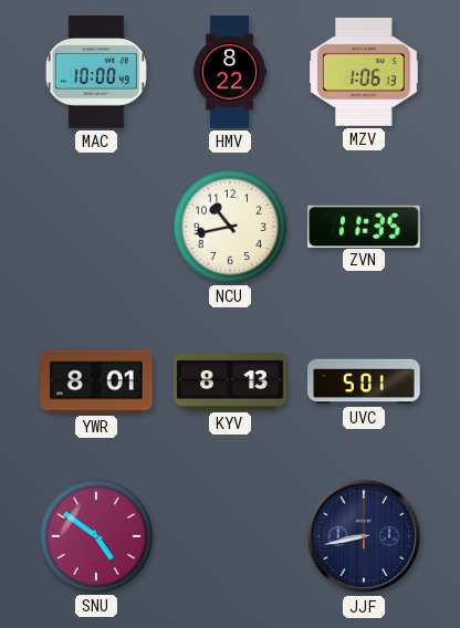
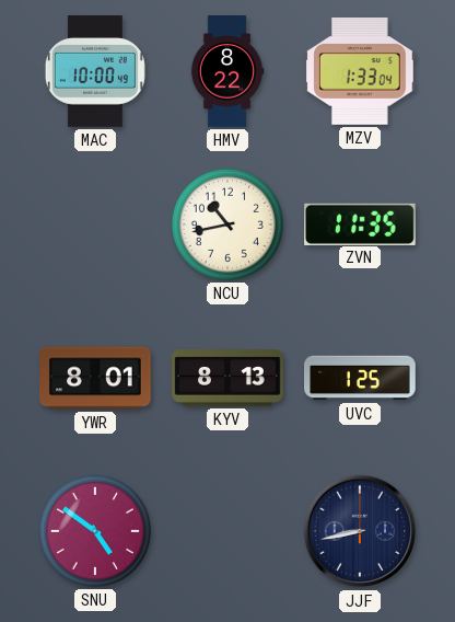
MZV: 1:06 -> 1:33
UVC: 5:01 -> 1:25
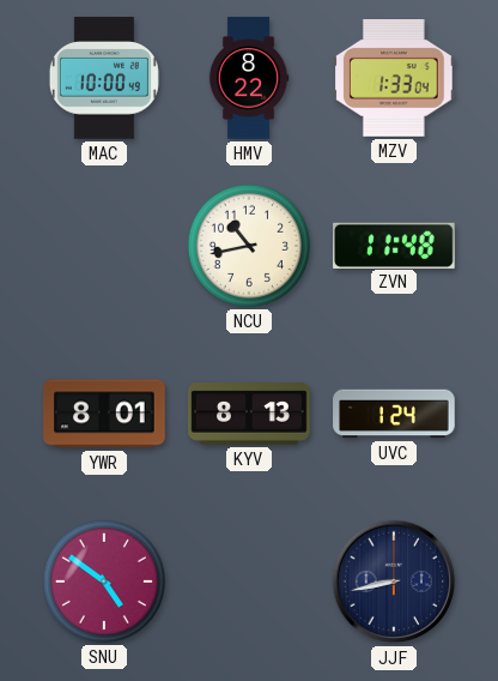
ZVN: 11:35 -> 11:48
UVC: 1:25 -> 1:24
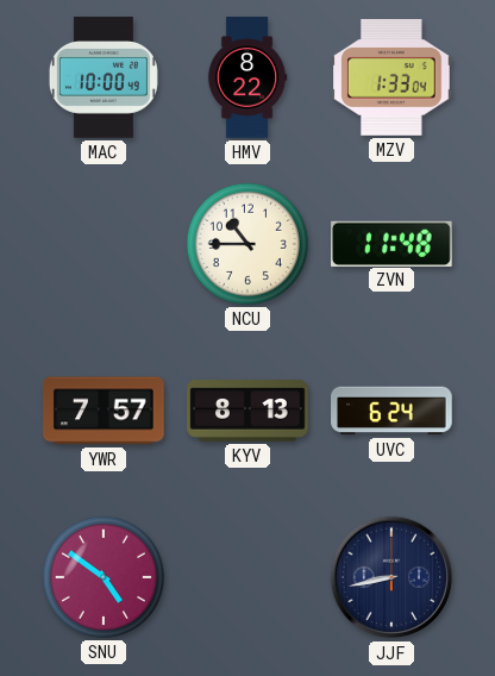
NCU: 10:43 -> 10:45
YWR: 8:01 -> 7:57
UVC: 1:24 -> 6:24
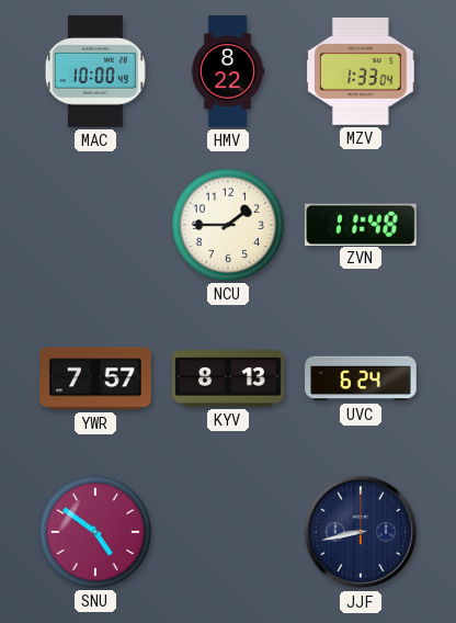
NCU: 10:45 -> 1:45
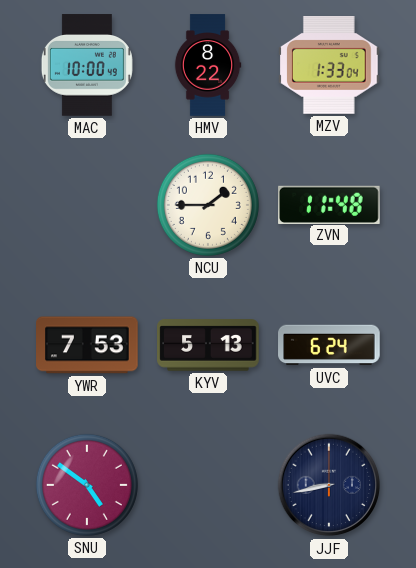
YWR: 7:57 -> 7:53
KYV: 8:13 -> 5:13
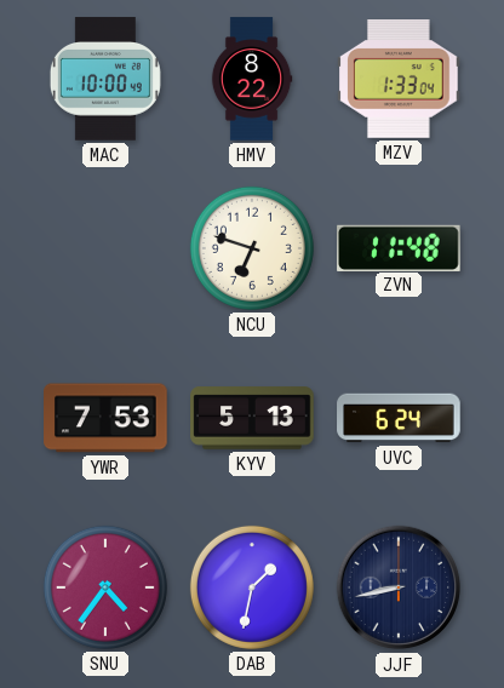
NCU: 1:45 -> 6:48
SNU: 4:51 -> 4:36
DAB: none -> 1:32
